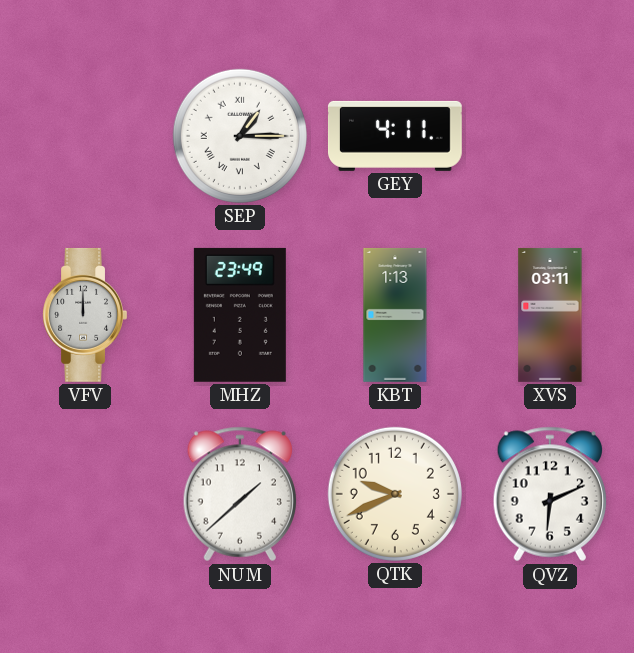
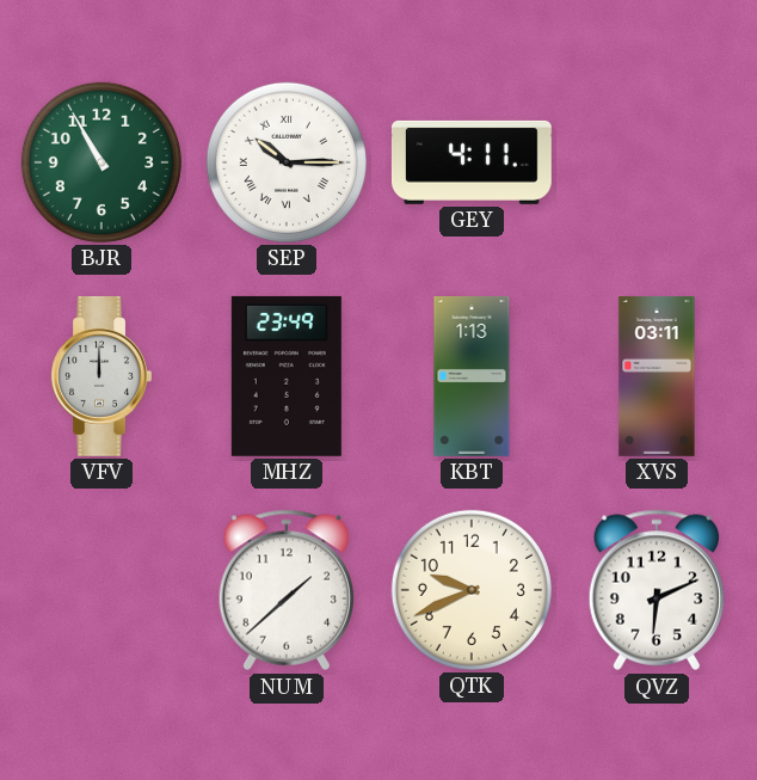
BJR: none -> 10:55
SEP: 1:15 -> 10:15
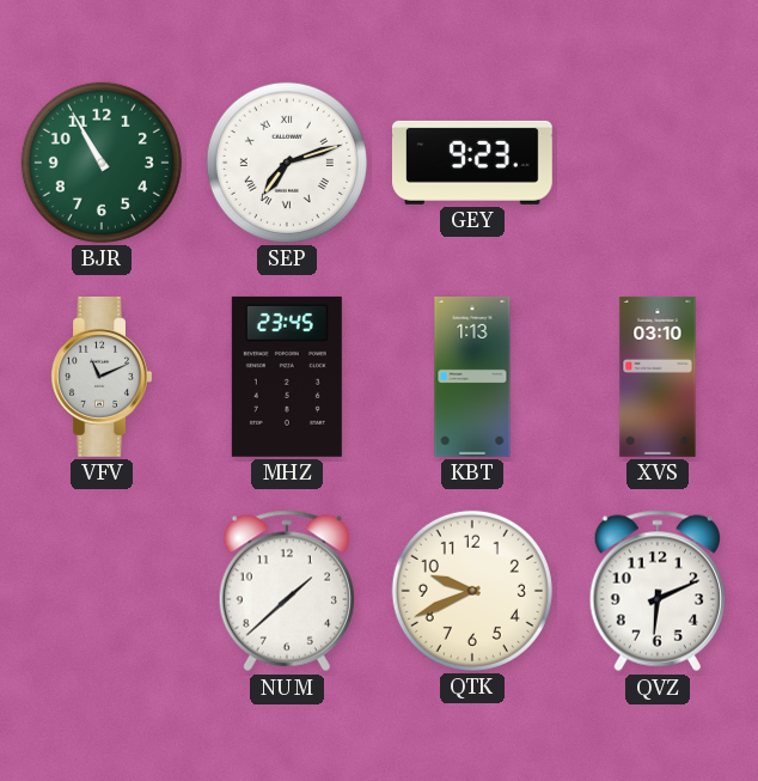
SEP: 10:15 -> 7:12
GEY: 4:11 -> 9:23
VFV: 12:00 -> 11:11
MHZ: 23:49 -> 23:45
XVS: 03:11 -> 03:10
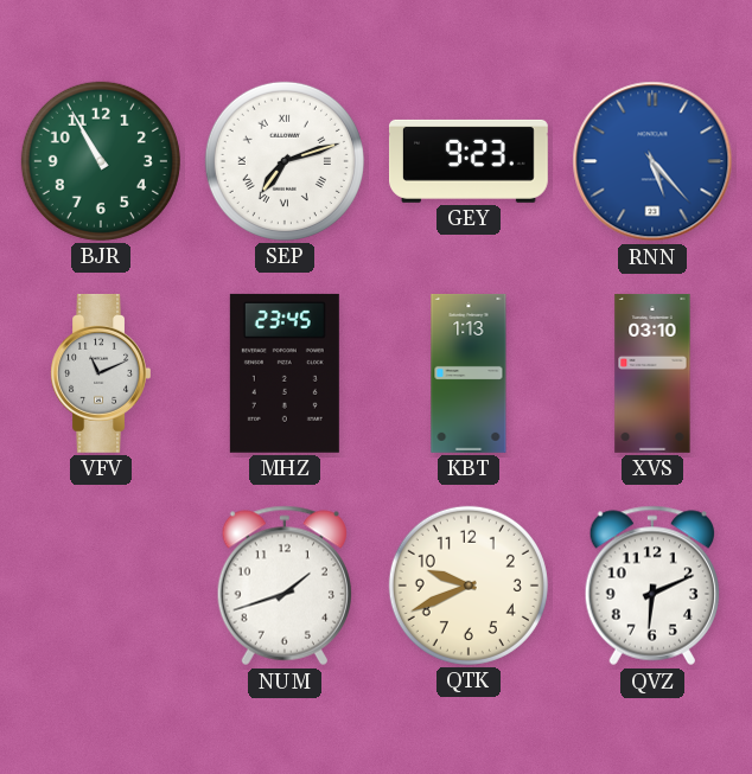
RNN: none -> 5:23
NUM: 1:38 -> 1:42
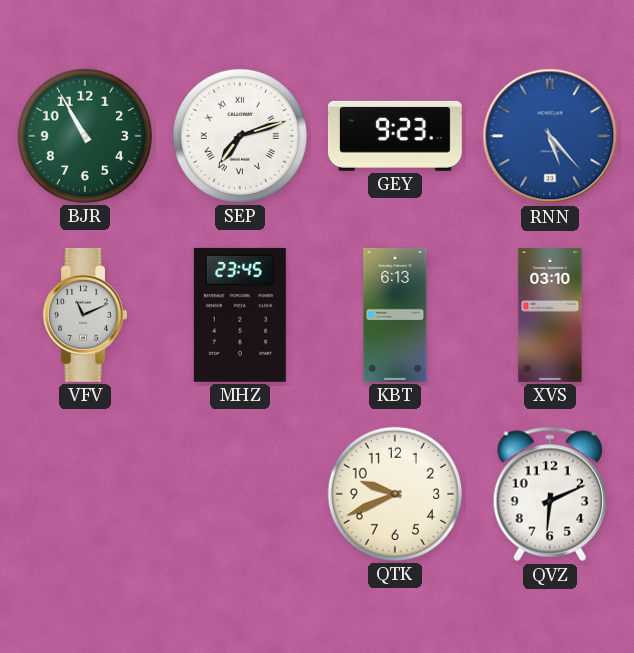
KBT: 1:13 -> 6:13
NUM: 1:42 -> none
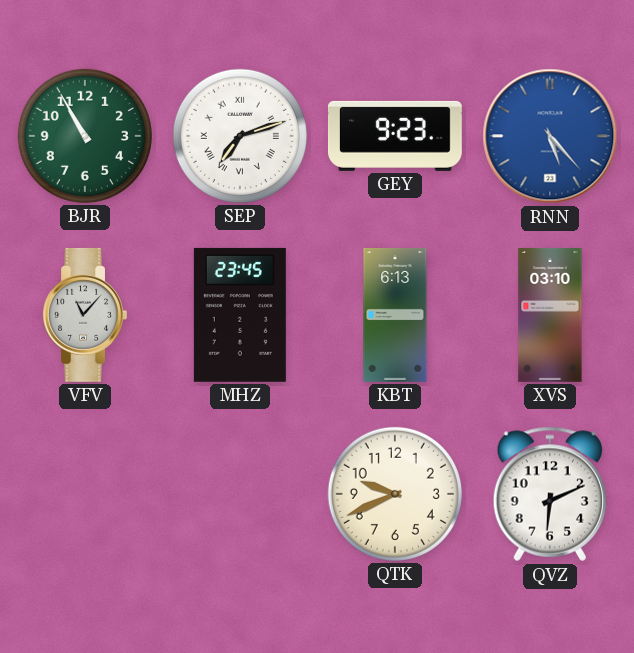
VFV: 11:11 -> 11:07
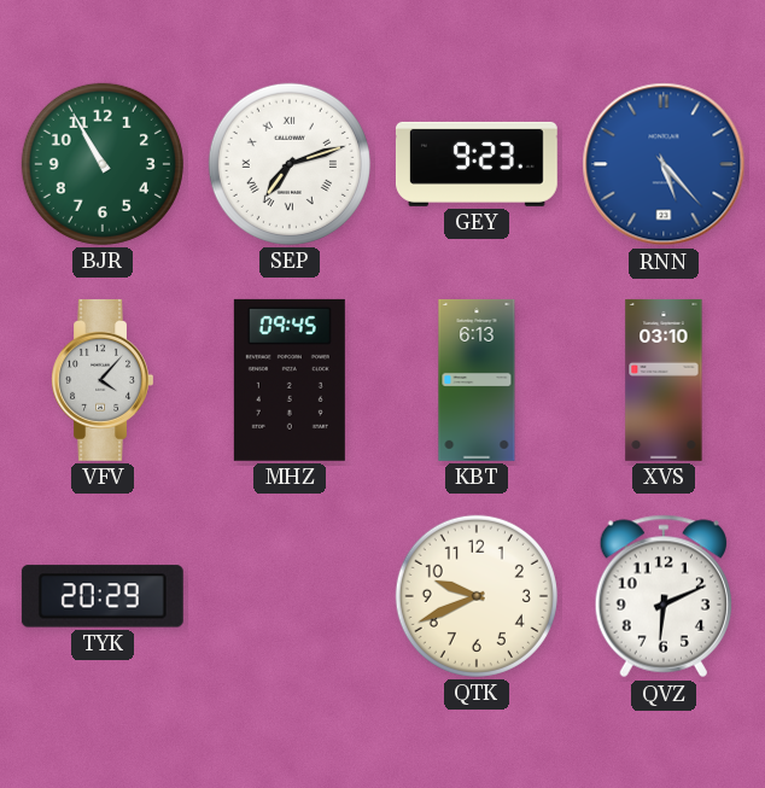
VFV: 11:07 -> 4:07
MHZ: 23:45 -> 09:45
TYK: none -> 20:29
